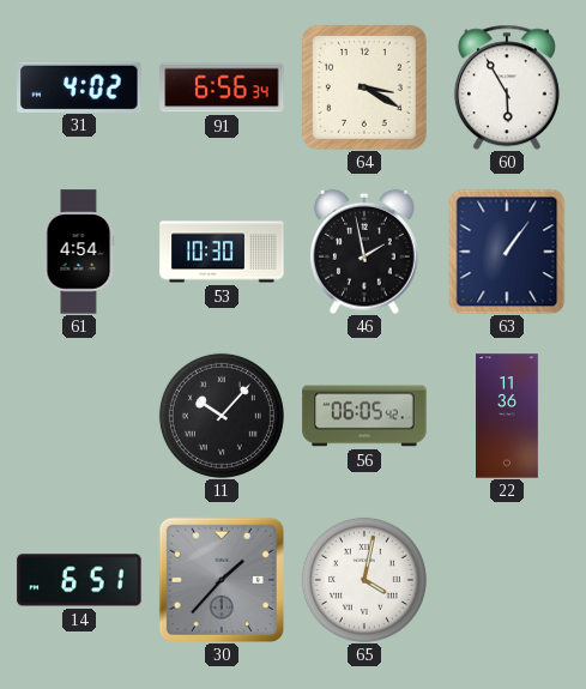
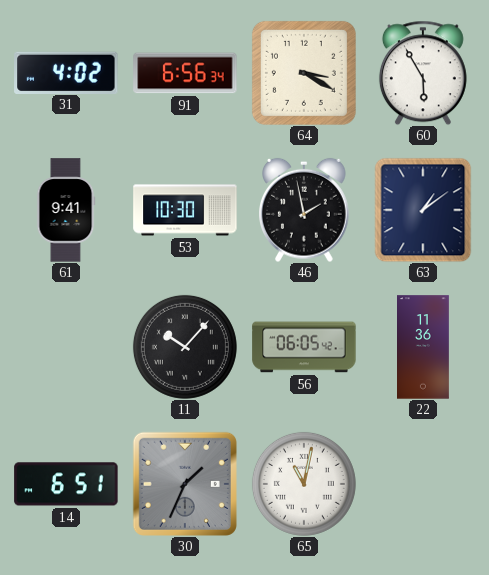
61: 4:54 -> 9:41
63: 1:06 -> 1:09
30: 1:37 -> 1:34
65: 4:02 -> 11:02
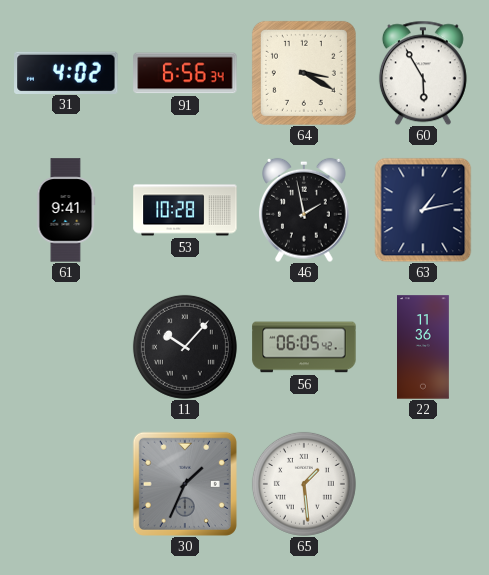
53: 10:30 -> 10:28
63: 1:09 -> 1:13
14: 6:51 -> none
65: 11:02 -> 1:29
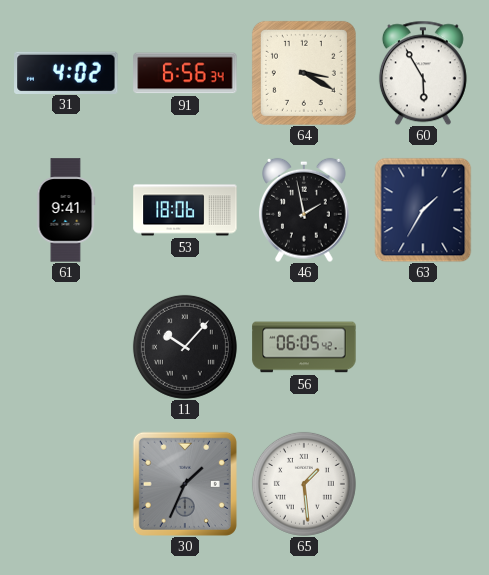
53: 10:28 -> 18:06
63: 1:13 -> 1:35
22: 11:36 -> none
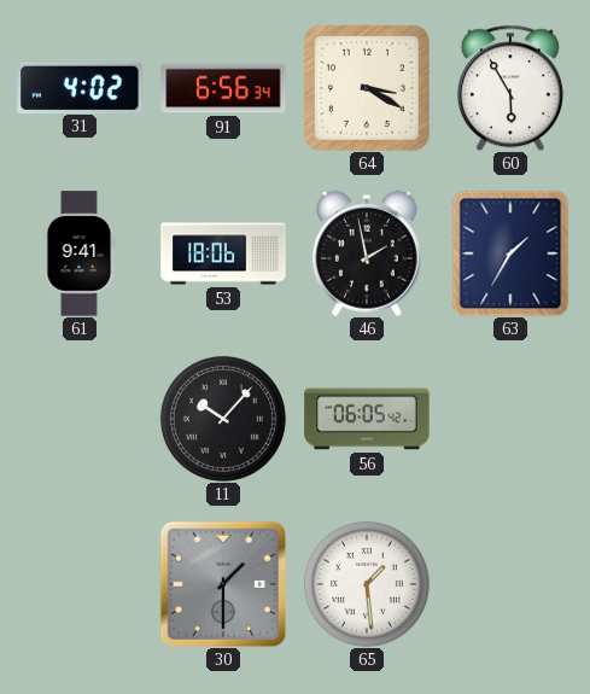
30: 1:34 -> 1:30
